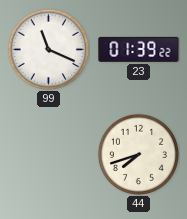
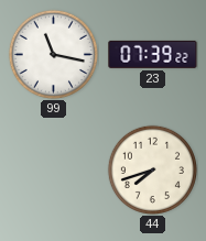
99: 11:19 -> 11:17
23: 01:39 -> 07:39
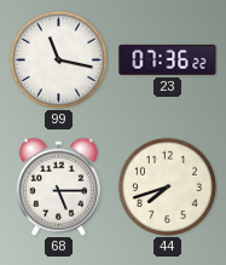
23: 07:39 -> 07:36
68: none -> 5:15
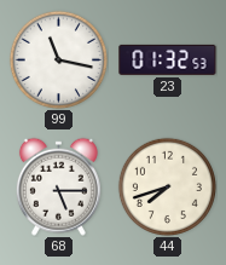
23: 07:36 -> 01:32
